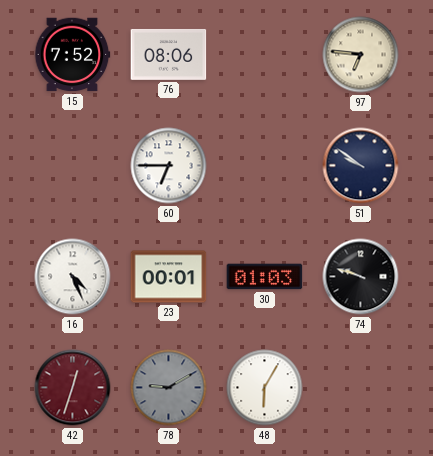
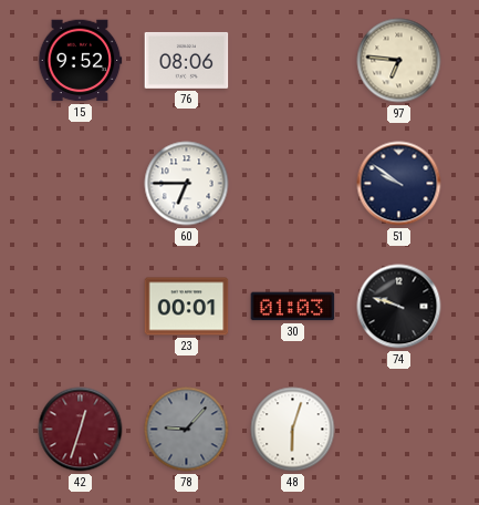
15: 7:52 -> 9:52
16: 4:26 -> none
78: 9:10 -> 9:07
48: 6:05 -> 6:03
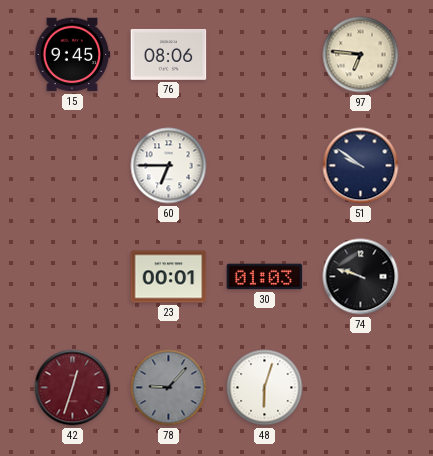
15: 9:52 -> 9:45
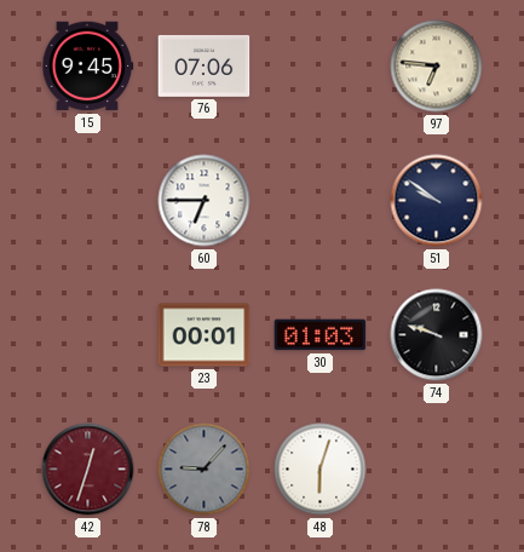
76: 08:06 -> 07:06
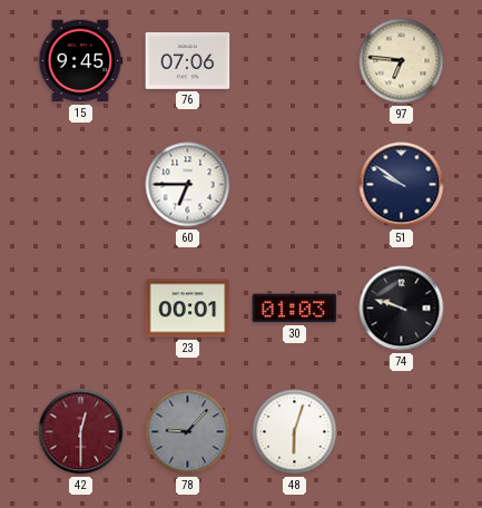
42: 12:33 -> 12:30
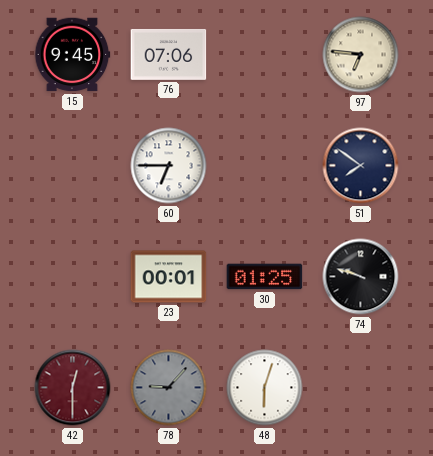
51: 9:51 -> 7:51
30: 01:03 -> 01:25
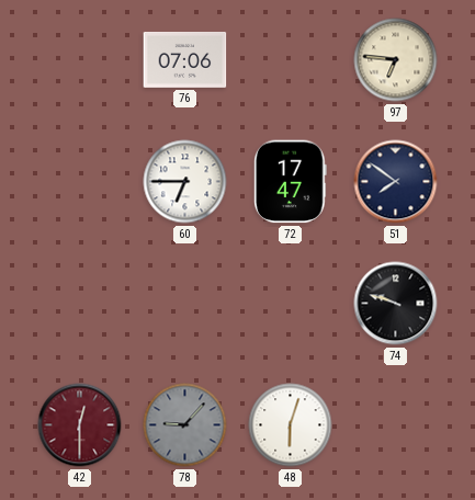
15: 9:45 -> none
72: none -> 17:47
23: 00:01 -> none
30: 01:25 -> none
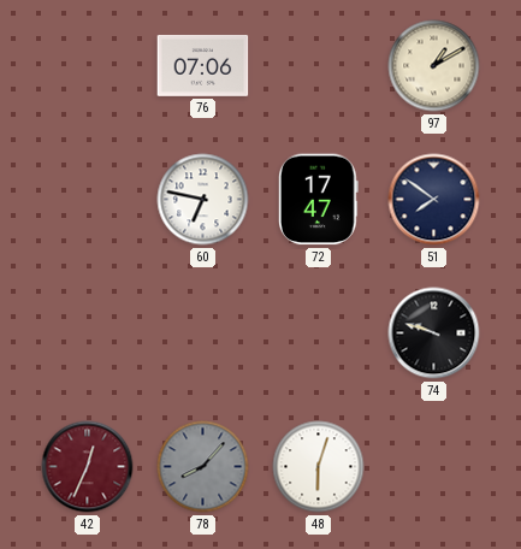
97: 6:46 -> 1:10
60: 6:45 -> 6:47
42: 12:30 -> 12:34
78: 9:07 -> 8:07
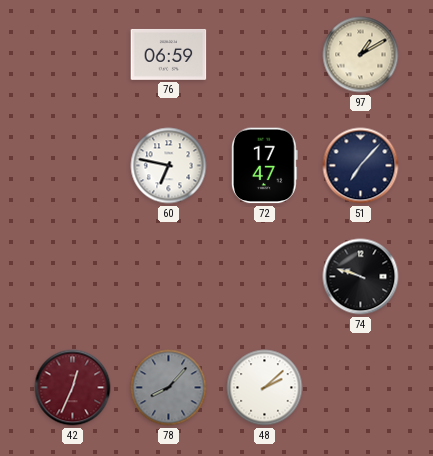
76: 07:06 -> 06:59
51: 7:51 -> 7:07
48: 6:03 -> 2:08
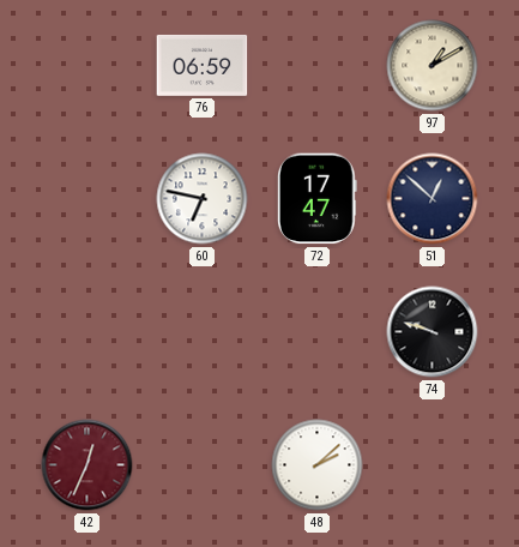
51: 7:07 -> 12:52
78: 8:07 -> none
